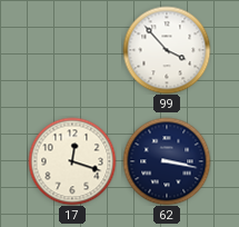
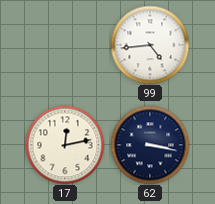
99: 3:53 -> 4:44
17: 12:18 -> 12:13
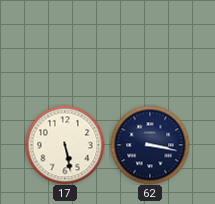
99: 4:44 -> none
17: 12:13 -> 5:28
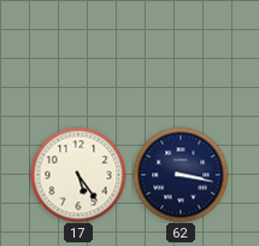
17: 5:28 -> 5:24
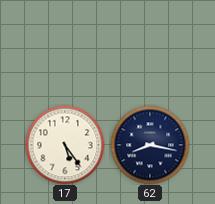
62: 3:17 -> 8:17
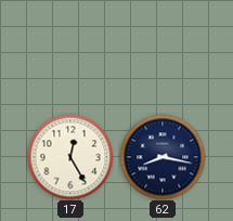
17: 5:24 -> 12:25
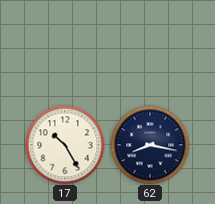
17: 12:25 -> 10:25
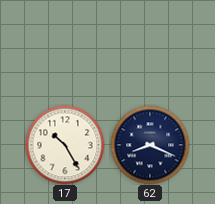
62: 8:17 -> 8:19
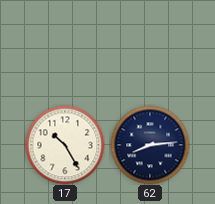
62: 8:19 -> 8:14
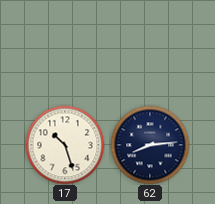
17: 10:25 -> 10:27
